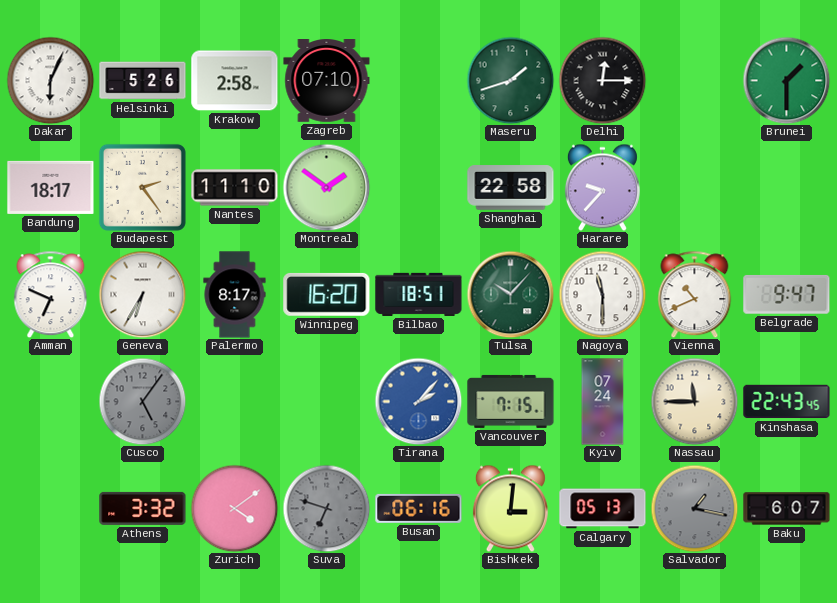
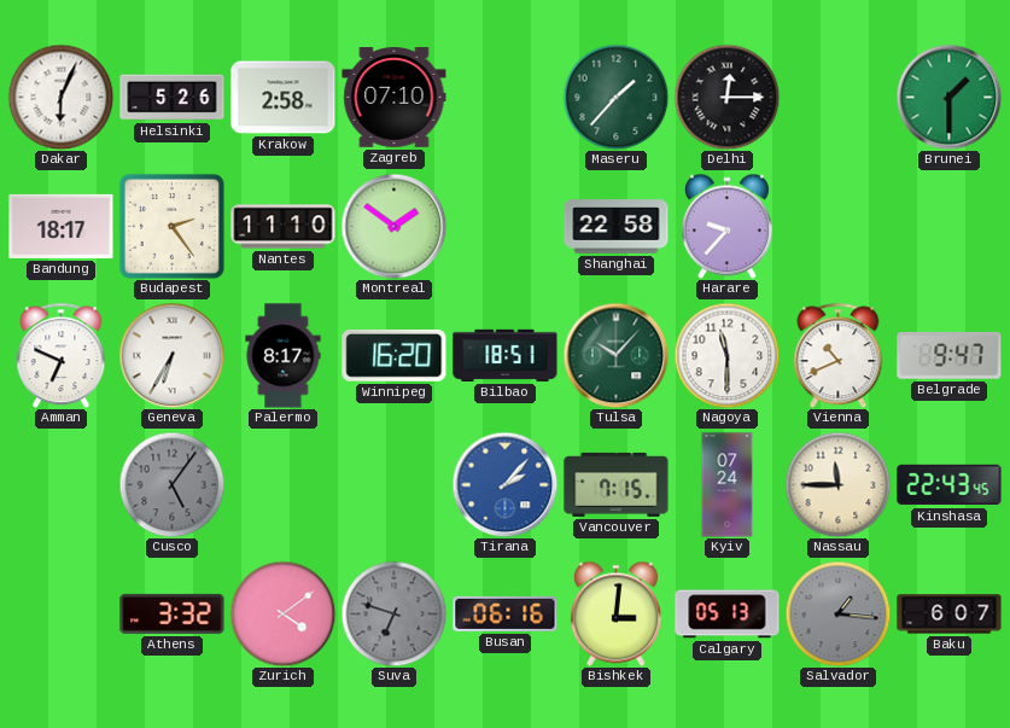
Maseru: 1:42 -> 1:37
Salvador: 1:17 -> 1:16
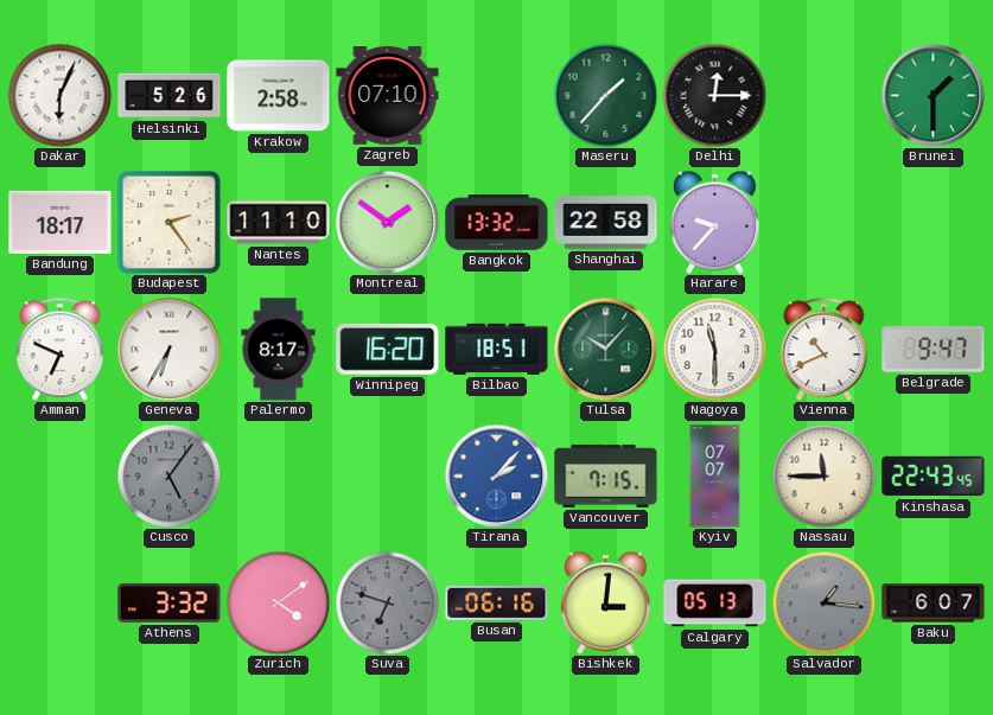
Bangkok: none -> 13:32
Kyiv: 07:24 -> 07:07
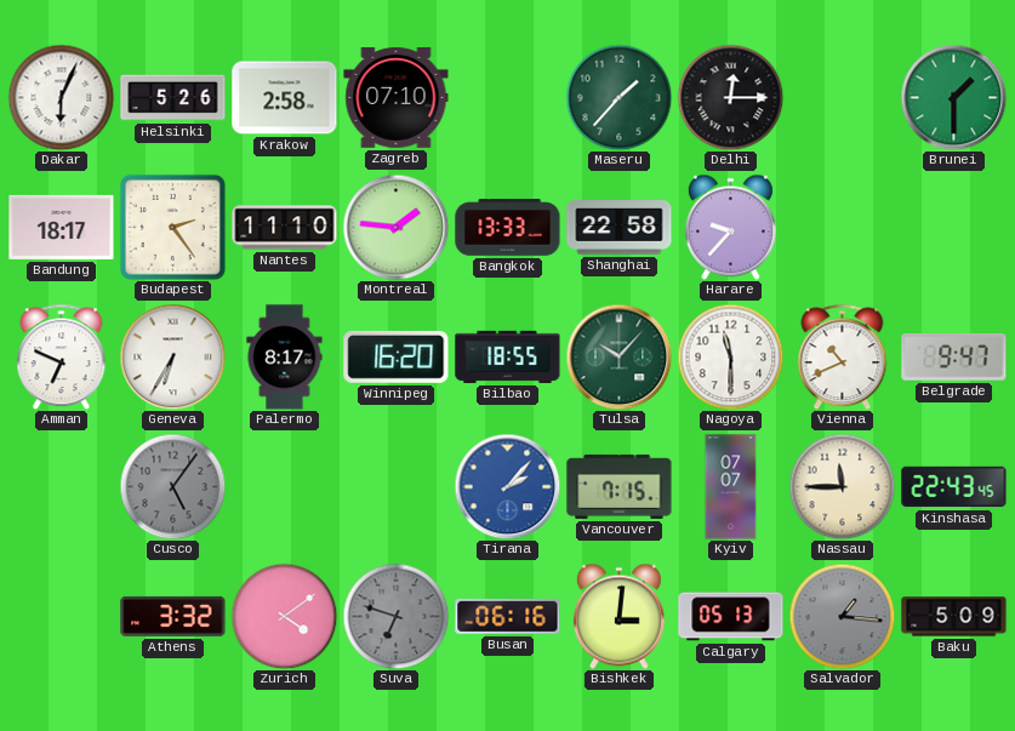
Montreal: 1:51 -> 1:46
Bangkok: 13:32 -> 13:33
Bilbao: 18:51 -> 18:55
Baku: 6:07 -> 5:09
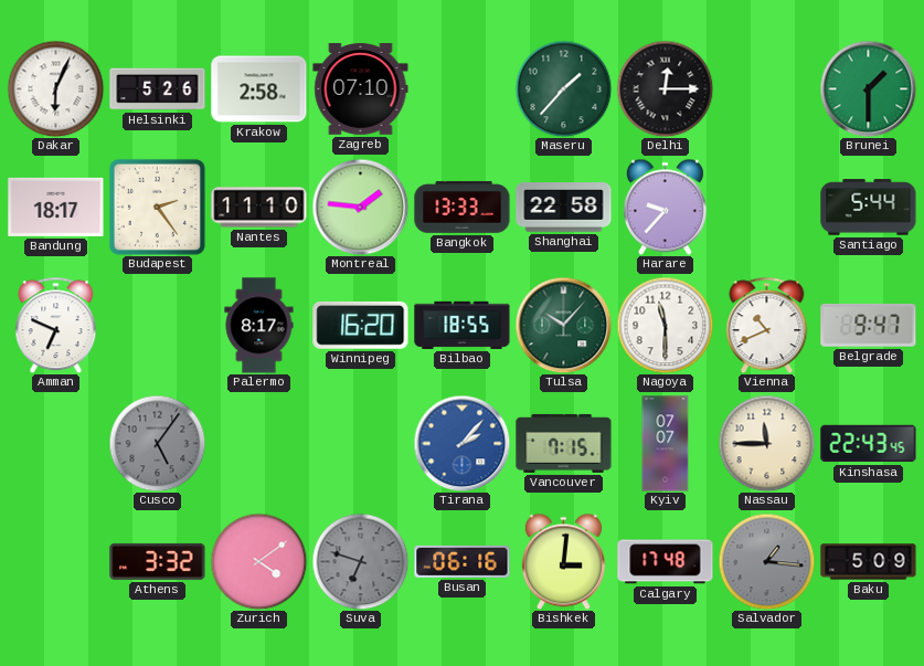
Santiago: none -> 5:44
Geneva: 6:35 -> none
Calgary: 05:13 -> 17:48
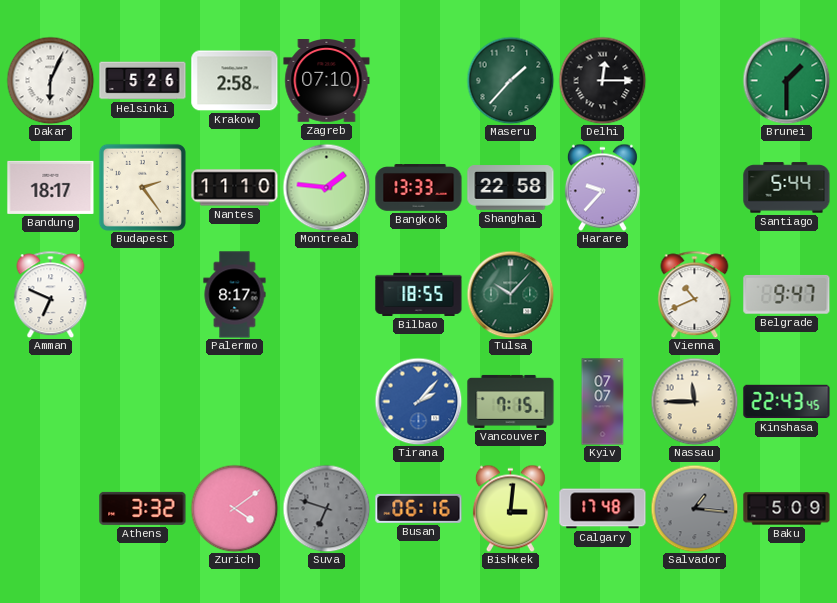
Winnipeg: 16:20 -> none
Nagoya: 11:30 -> none
Cusco: 5:06 -> none
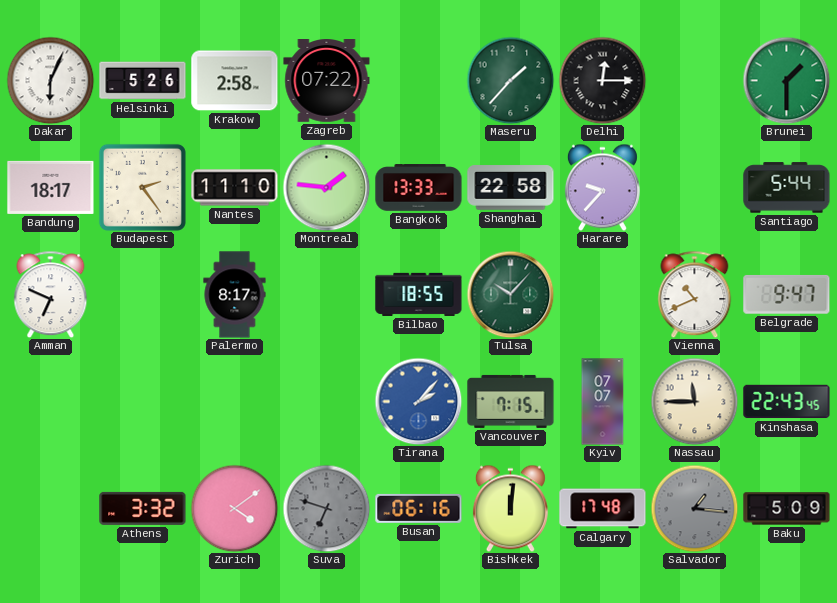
Zagreb: 07:10 -> 07:22
Bishkek: 3:01 -> 12:01
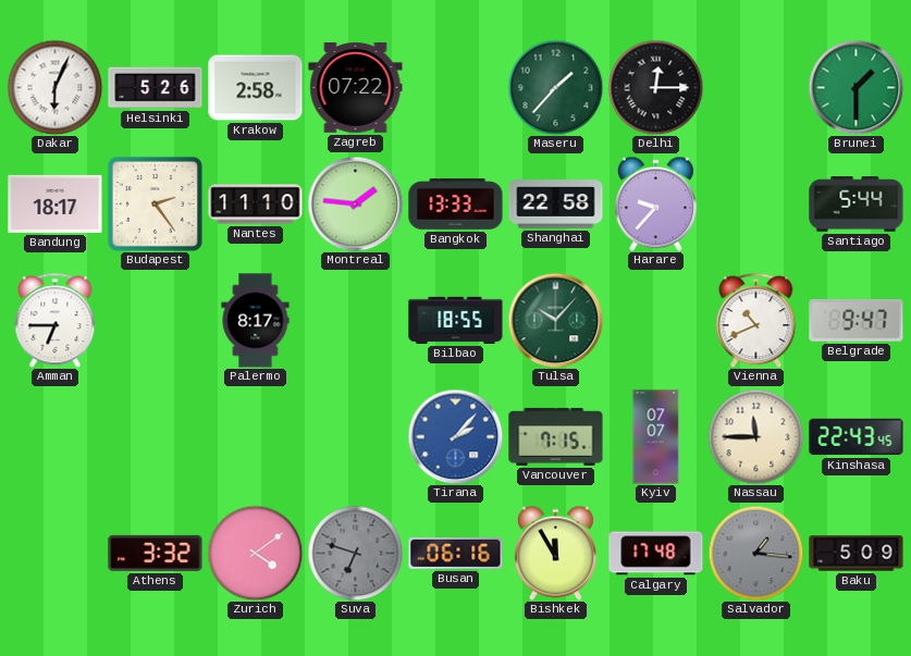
Amman: 6:49 -> 6:45
Bishkek: 12:01 -> 11:55
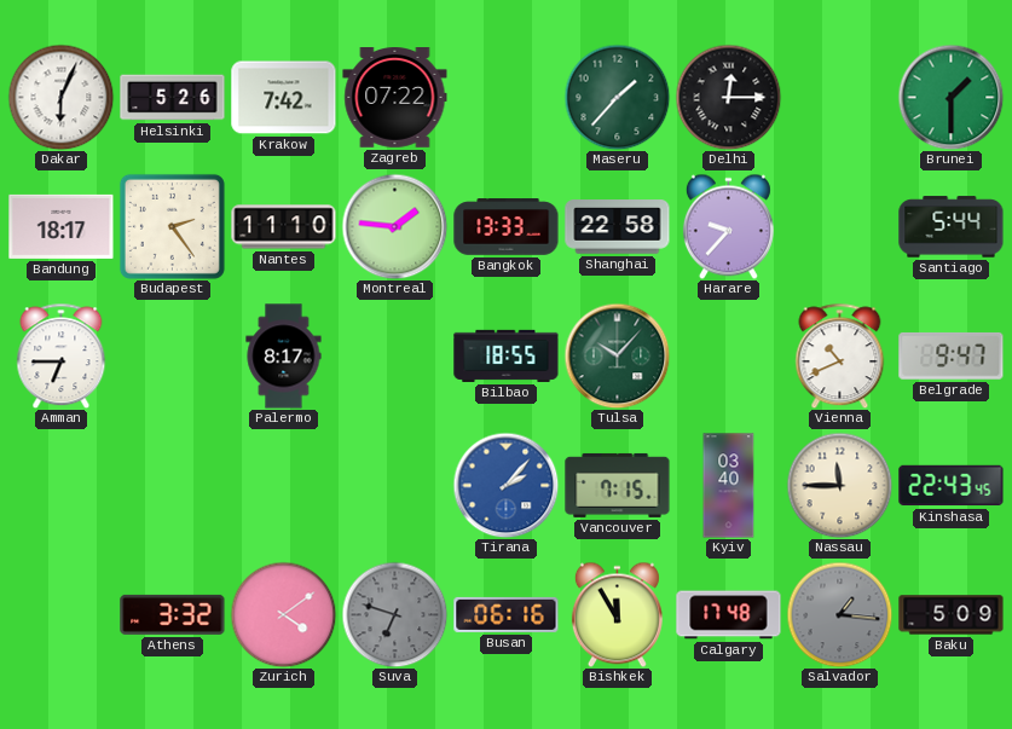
Krakow: 2:58 -> 7:42
Kyiv: 07:07 -> 03:40
